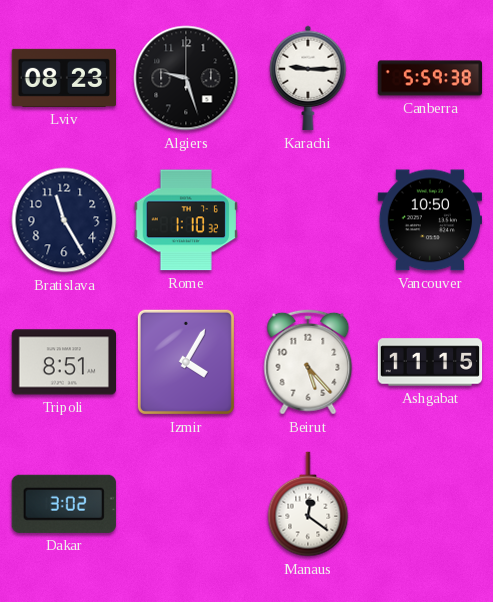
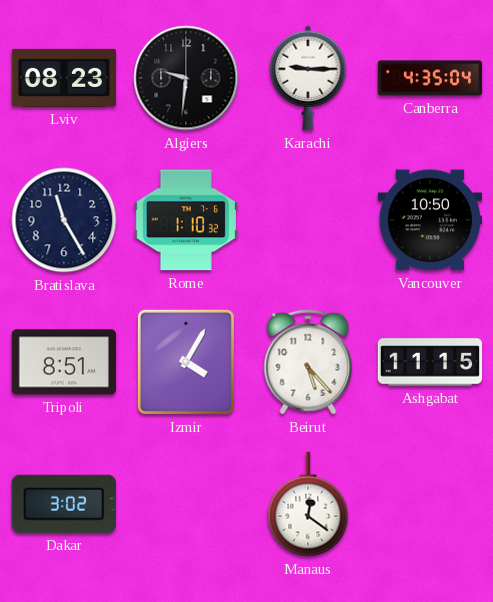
Algiers: 9:27 -> 9:31
Canberra: 5:59 -> 4:35
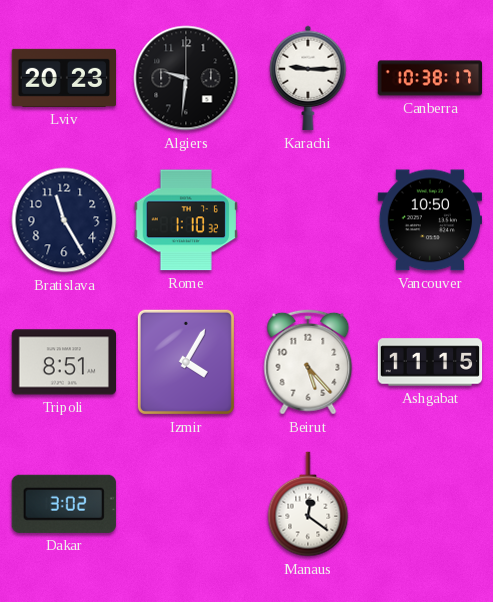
Lviv: 08:23 -> 20:23
Canberra: 4:35 -> 10:38
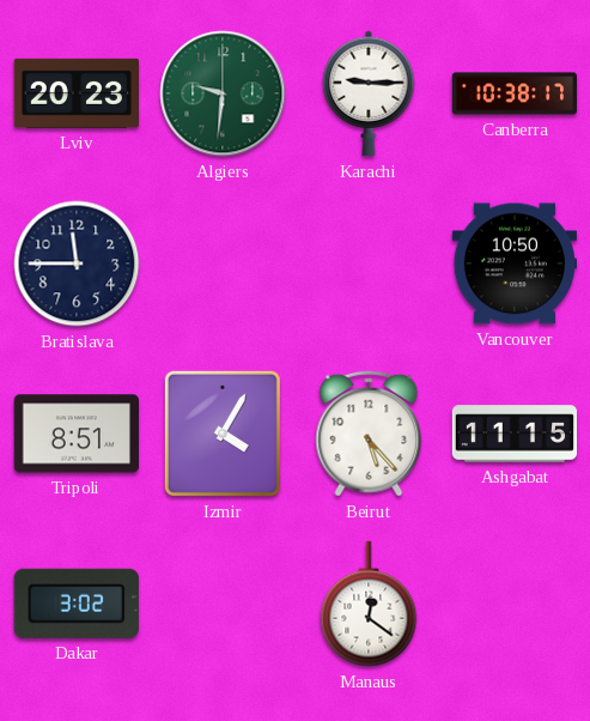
Algiers dial: black -> green
Bratislava: 11:25 -> 11:45
Rome: 1:10 -> none
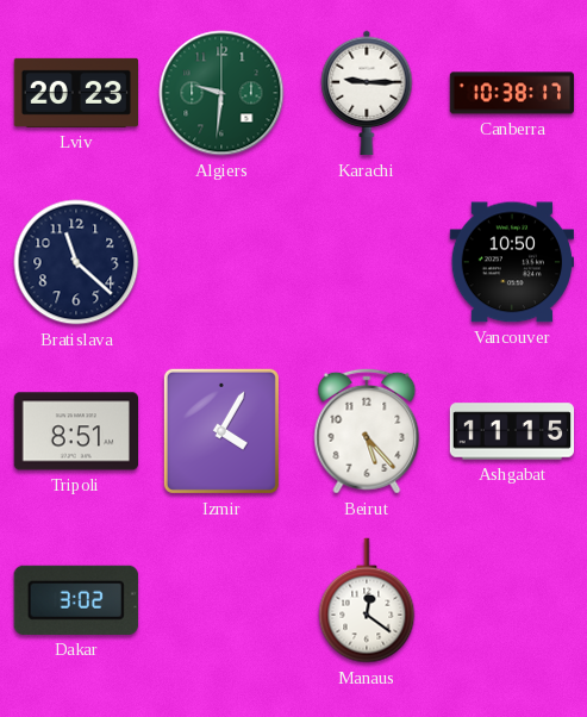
Bratislava: 11:45 -> 11:22
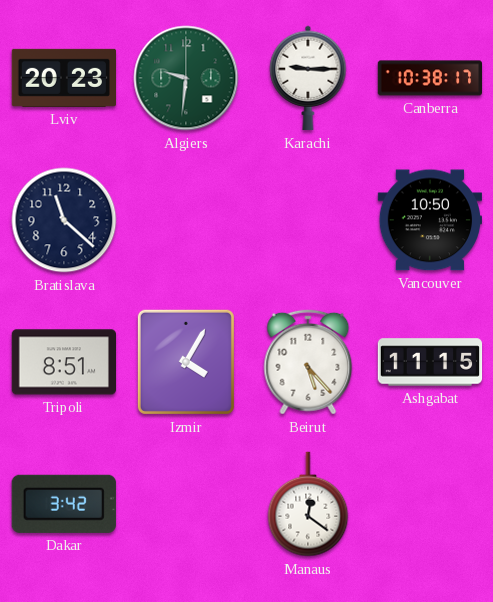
Dakar: 3:02 -> 3:42
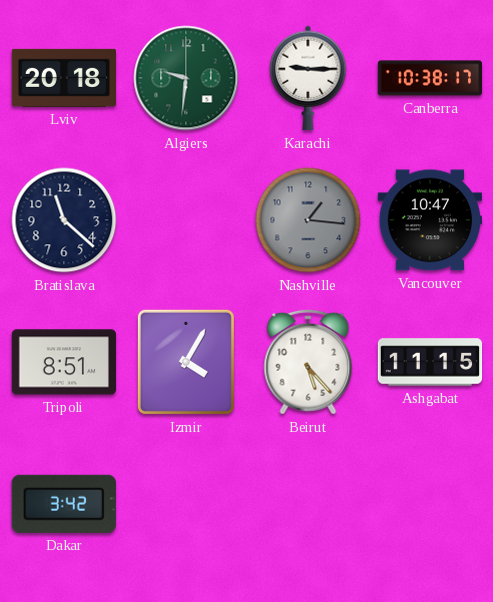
Lviv: 20:23 -> 20:18
Nashville: none -> 1:16
Vancouver: 10:50 -> 10:47
Manaus: 12:21 -> none
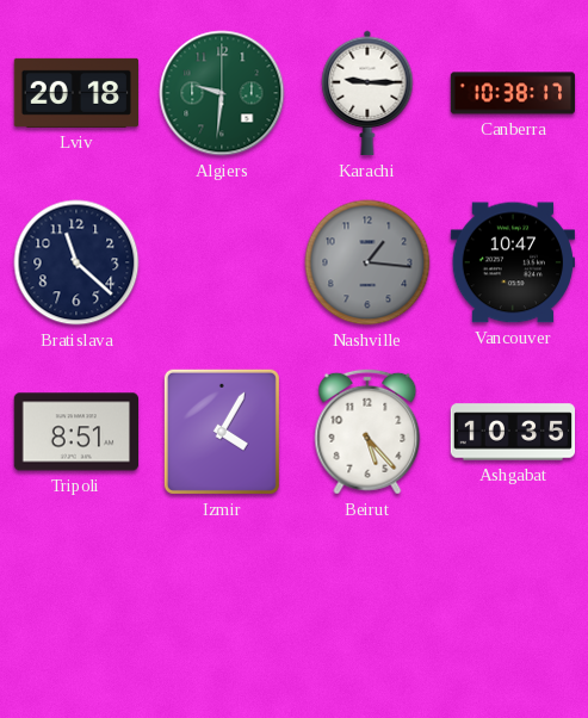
Ashgabat: 11:15 -> 10:35
Dakar: 3:42 -> none
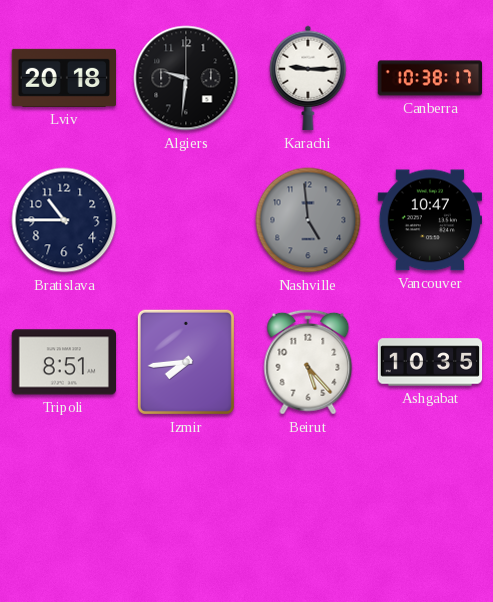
Algiers dial: green -> black
Bratislava: 11:22 -> 10:45
Nashville: 1:16 -> 4:59
Izmir: 4:05 -> 7:44
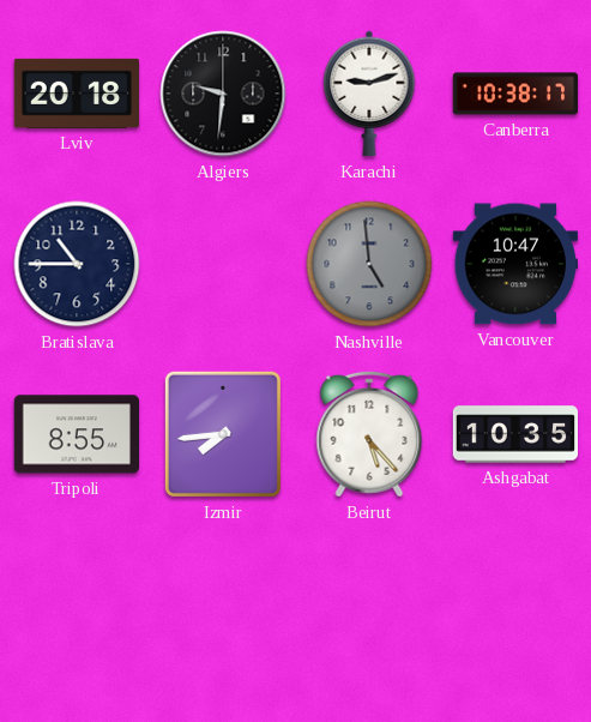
Karachi: 9:15 -> 9:12
Tripoli: 8:51 -> 8:55
